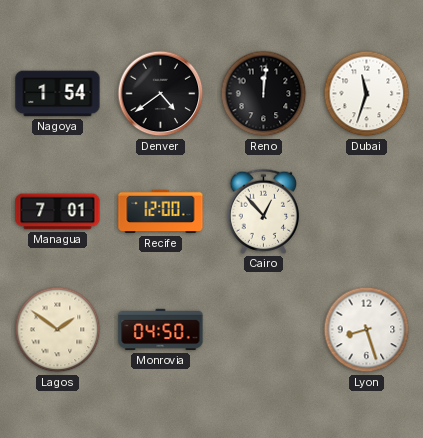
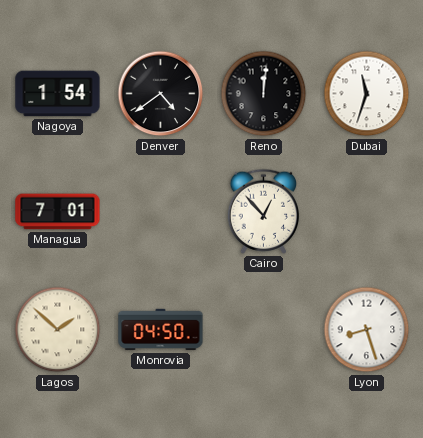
Recife: 12:00 -> none
Lagos: 1:51 -> 1:52
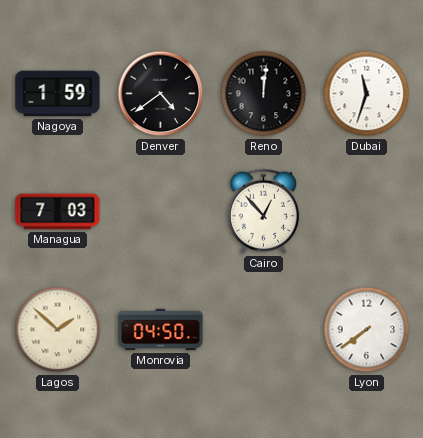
Nagoya: 1:54 -> 1:59
Managua: 7:01 -> 7:03
Lyon: 8:27 -> 7:39
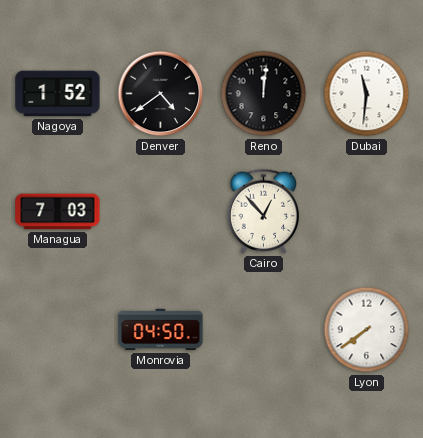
Nagoya: 1:59 -> 1:52
Dubai: 11:33 -> 11:31
Lagos: 1:52 -> none
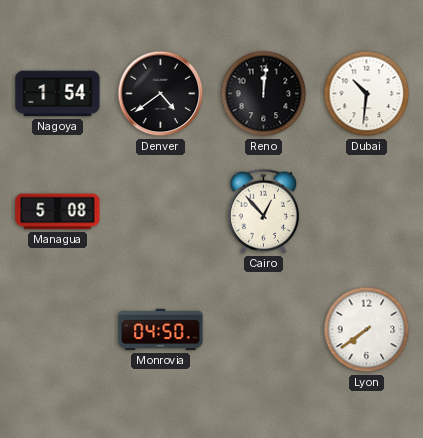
Nagoya: 1:52 -> 1:54
Dubai: 11:31 -> 10:31
Managua: 7:03 -> 5:08
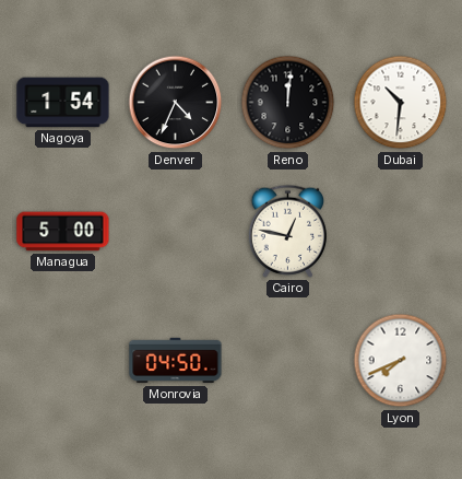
Denver: 4:39 -> 4:34
Managua: 5:08 -> 5:00
Cairo: 12:53 -> 12:47
Lyon: 7:39 -> 7:41
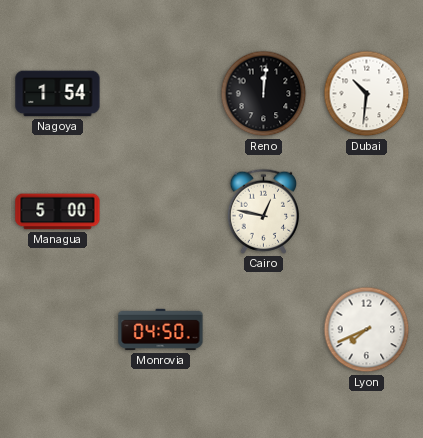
Denver: 4:34 -> none
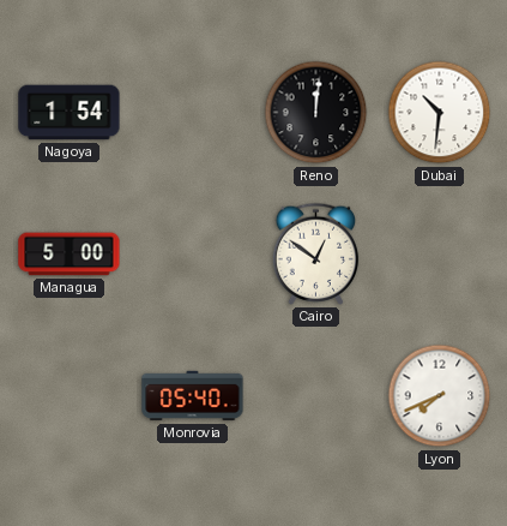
Cairo: 12:47 -> 12:51
Monrovia: 04:50 -> 05:40
